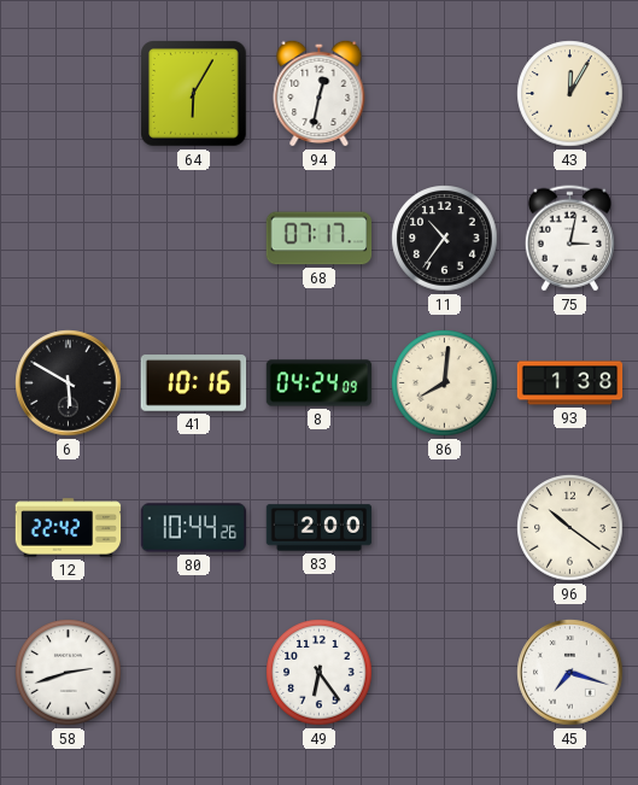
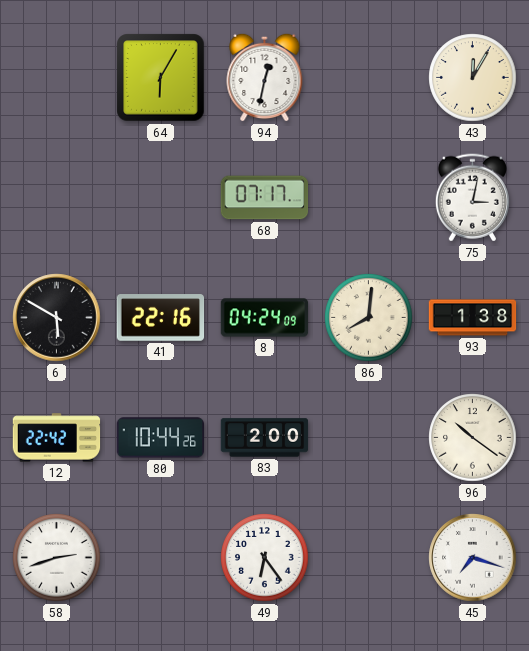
11: 10:36 -> none
41: 10:16 -> 22:16
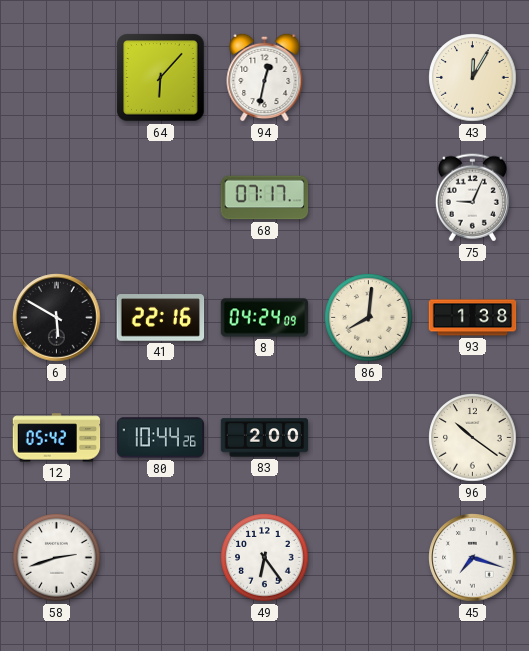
64: 6:05 -> 6:07
75: 3:02 -> 9:04
12: 22:42 -> 05:42
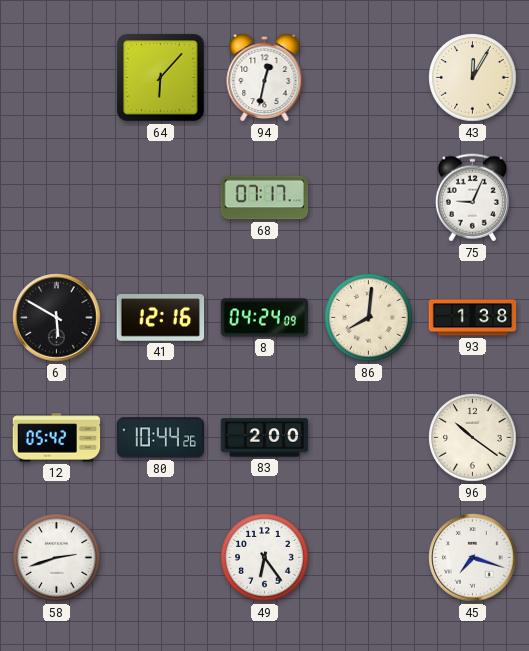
41: 22:16 -> 12:16
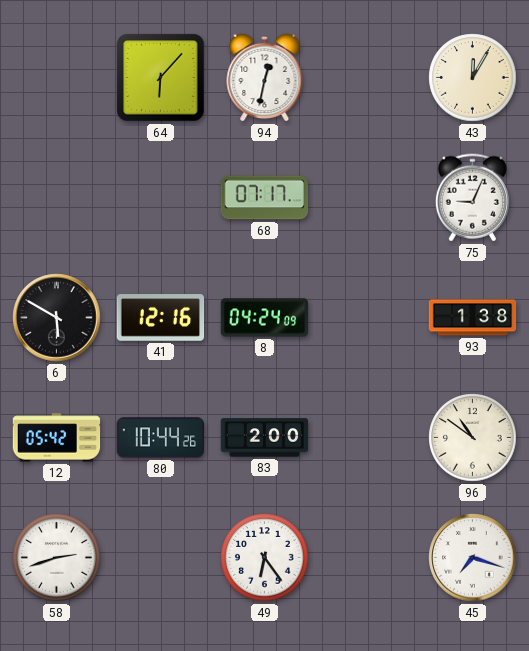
86: 8:01 -> none
96: 10:21 -> 10:51
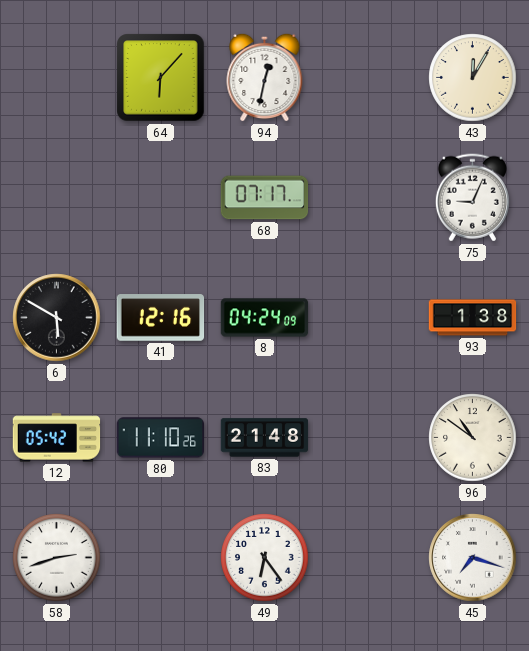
80: 10:44 -> 11:10
83: 2:00 -> 21:48
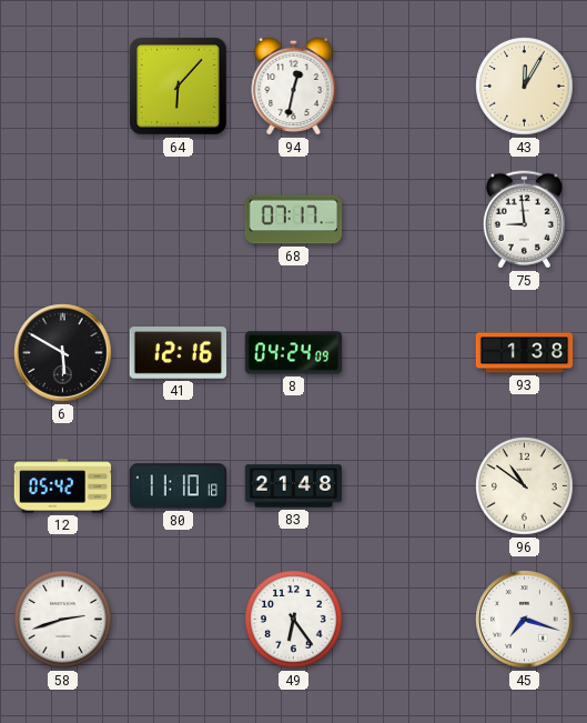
75: 9:04 -> 8:59
80: 11:10:26 -> 11:10:18
